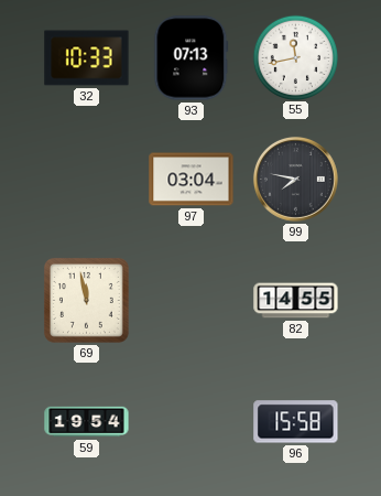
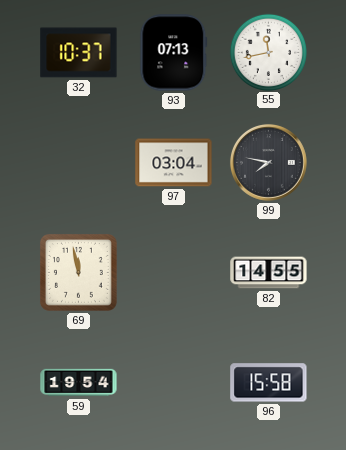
32: 10:33 -> 10:37
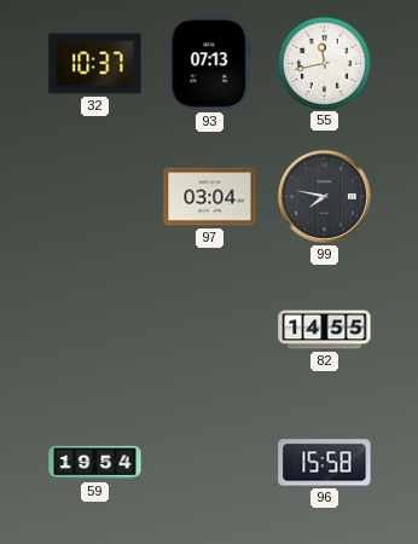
69: 11:58 -> none
